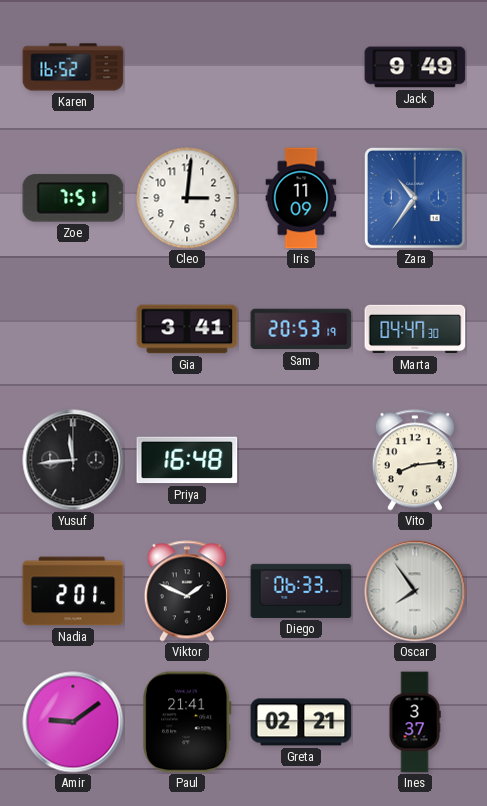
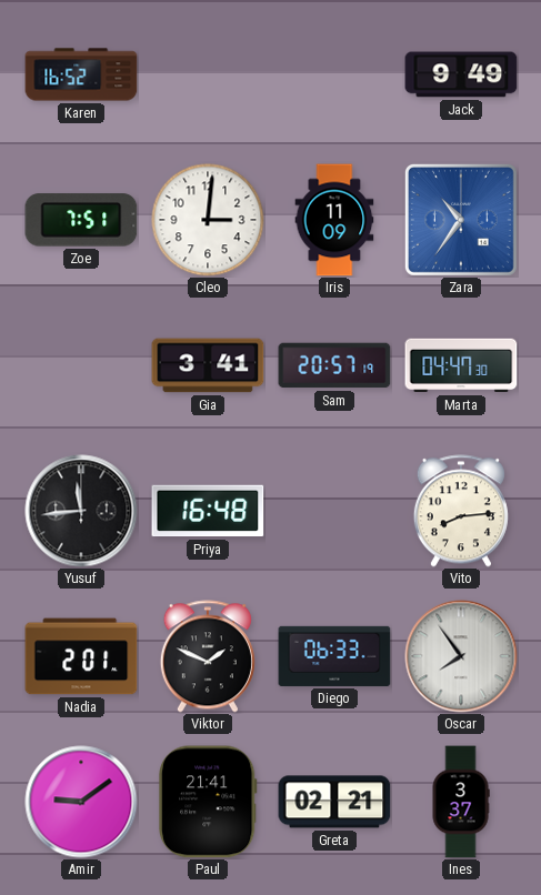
Sam: 20:53 -> 20:57
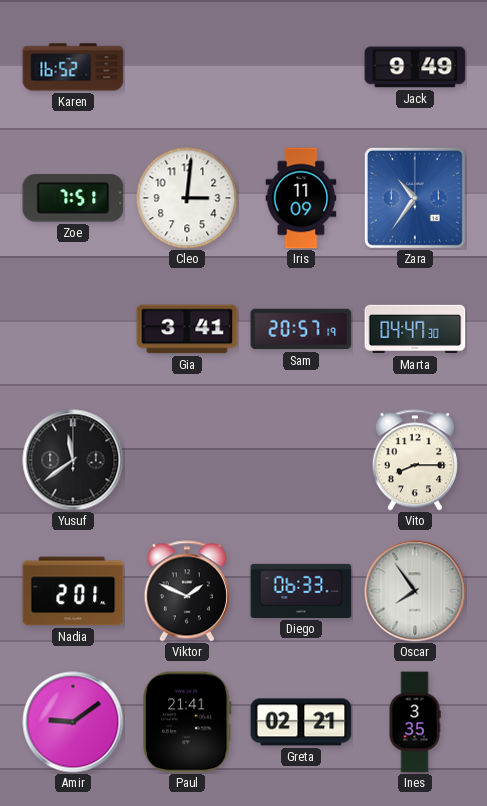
Yusuf: 11:44 -> 11:39
Priya: 16:48 -> none
Vito: 8:14 -> 8:15
Ines: 3:37 -> 3:35
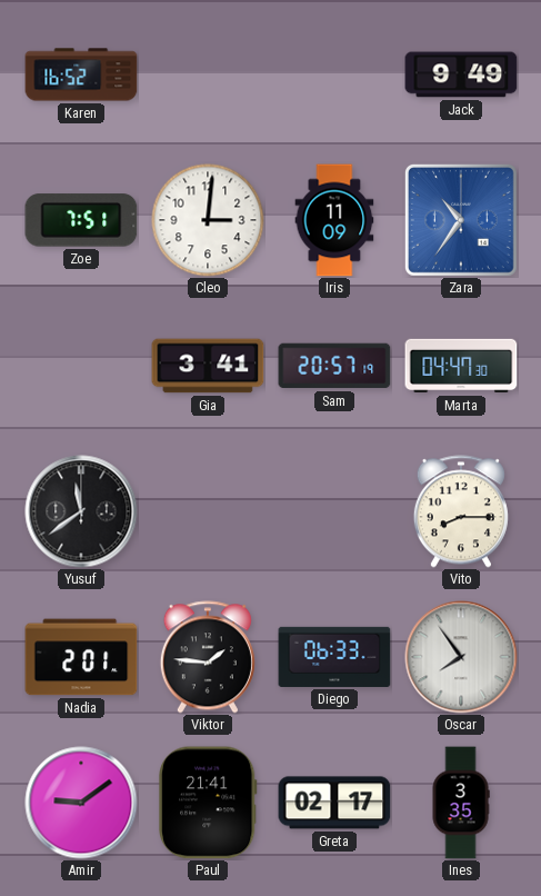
Viktor: 1:49 -> 1:46
Greta: 02:21 -> 02:17
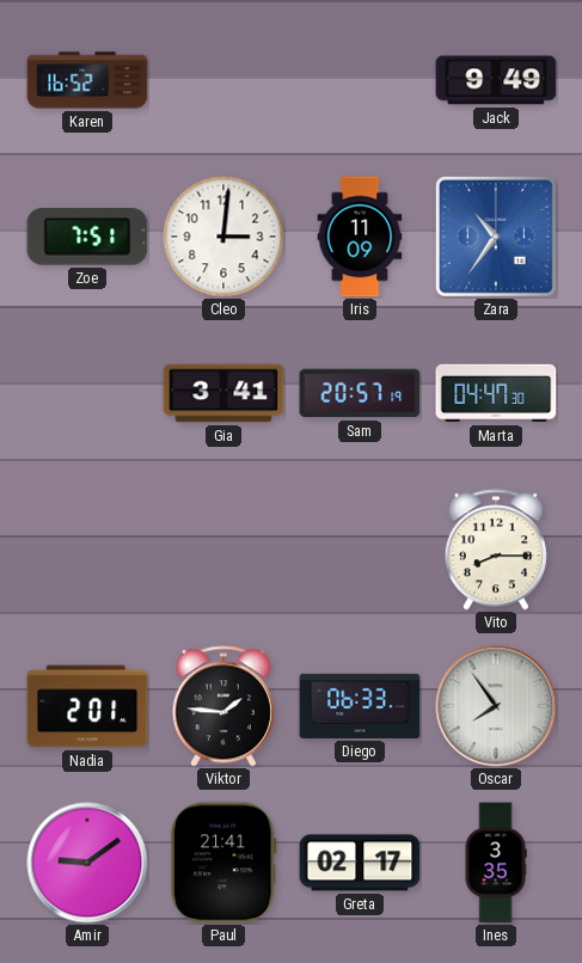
Yusuf: 11:39 -> none
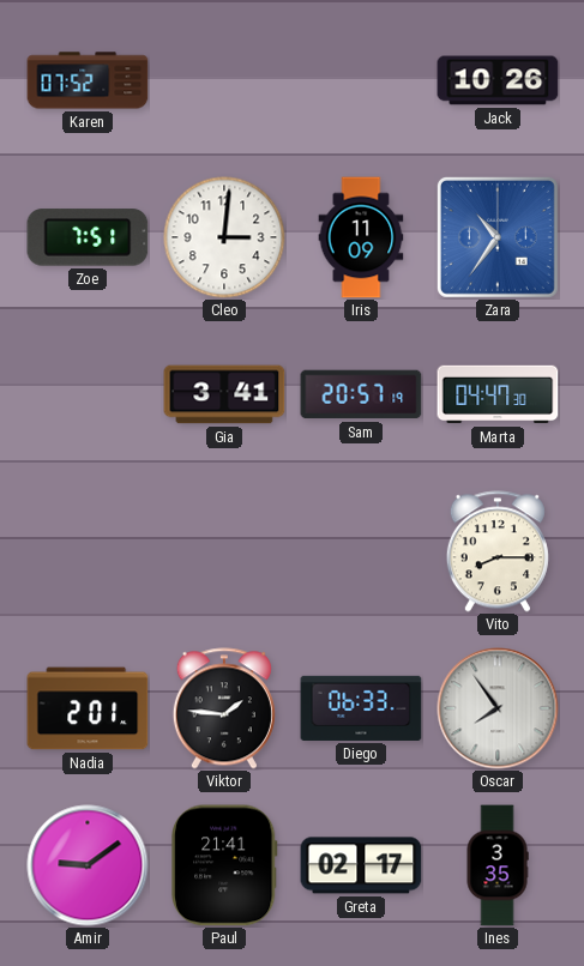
Karen: 16:52 -> 07:52
Jack: 9:49 -> 10:26
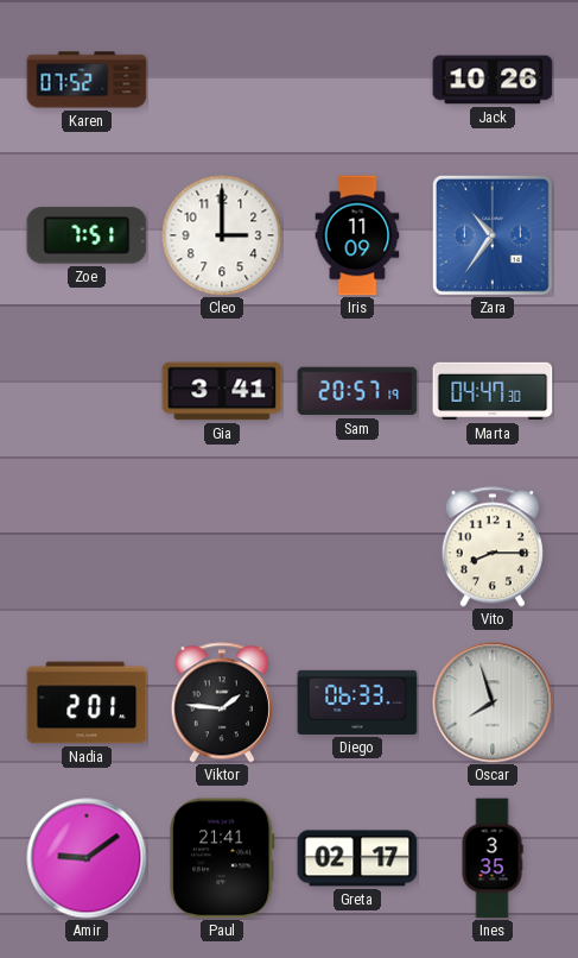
Cleo: 3:01 -> 3:00
Oscar: 7:54 -> 7:57
